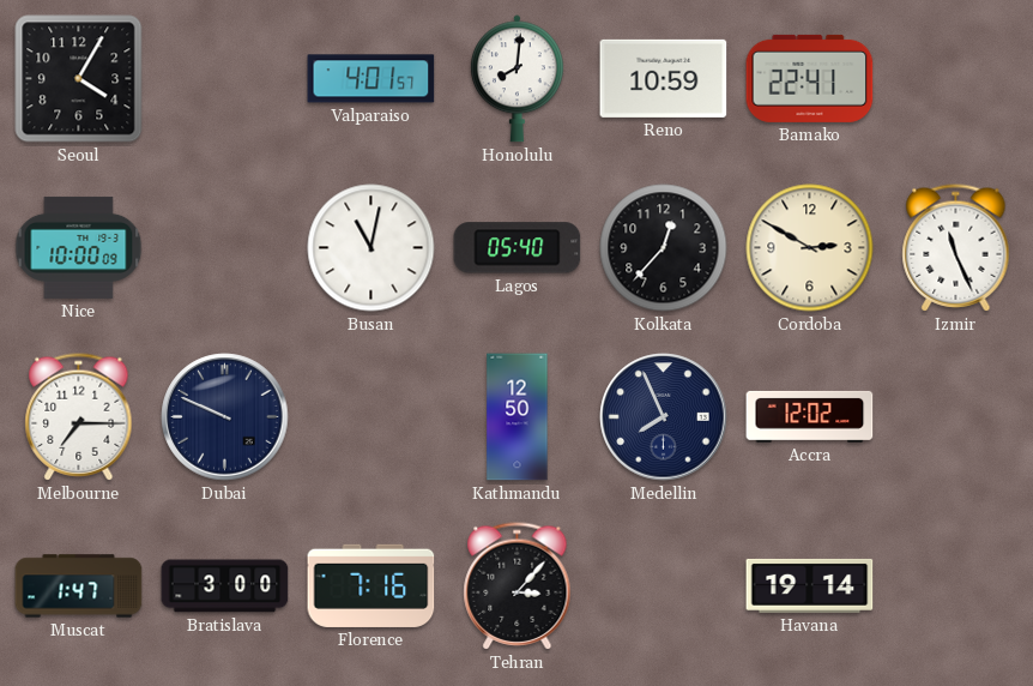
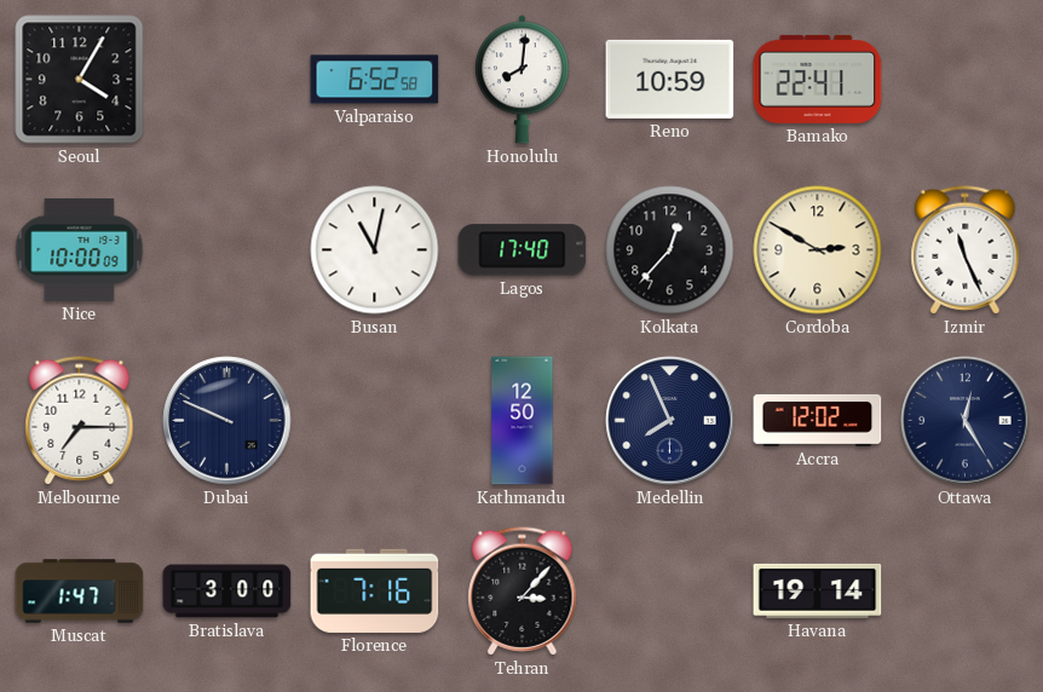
Valparaiso: 4:01 -> 6:52
Lagos: 05:40 -> 17:40
Ottawa: none -> 12:25
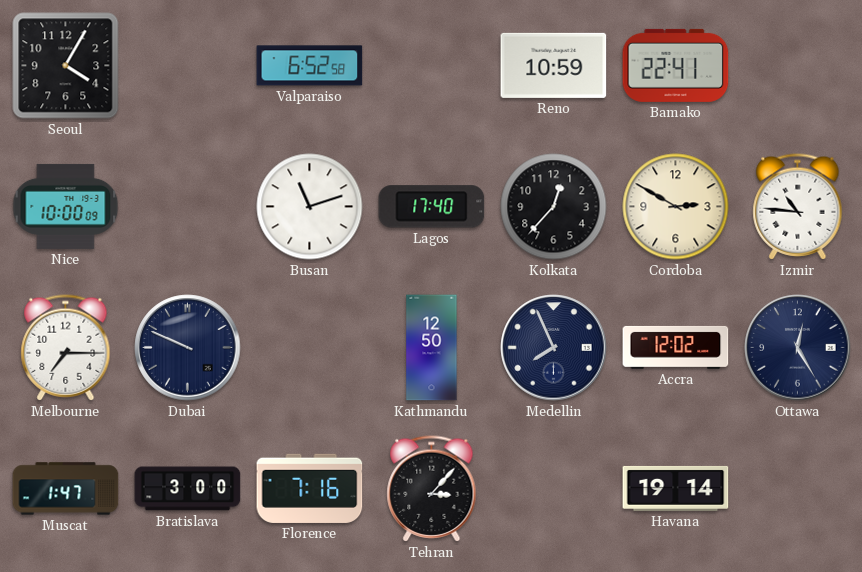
Honolulu: 8:01 -> none
Busan: 11:02 -> 11:12
Izmir: 11:26 -> 10:46
